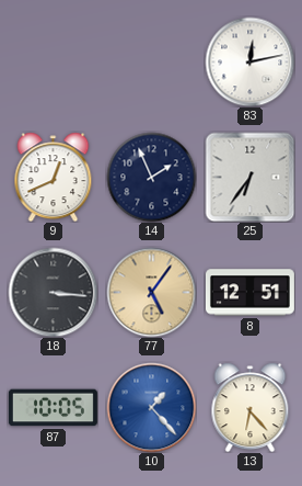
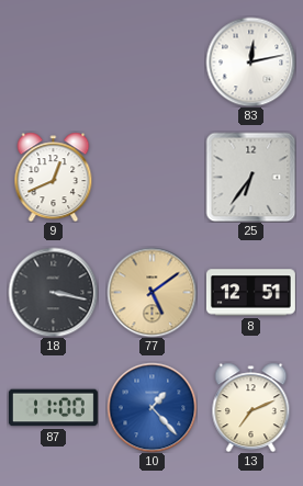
14: 1:56 -> none
18: 3:16 -> 3:17
77: 5:06 -> 5:09
87: 10:05 -> 11:00
13: 6:23 -> 7:11
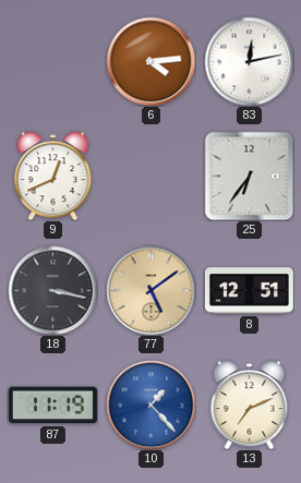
6: none -> 4:14
87: 11:00 -> 11:19
